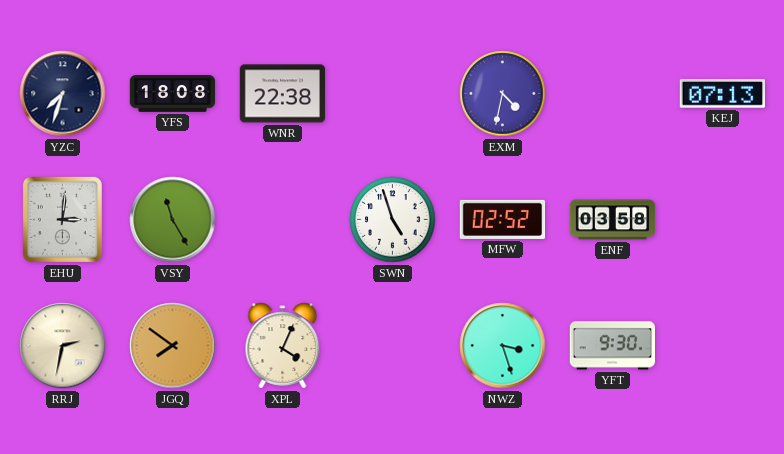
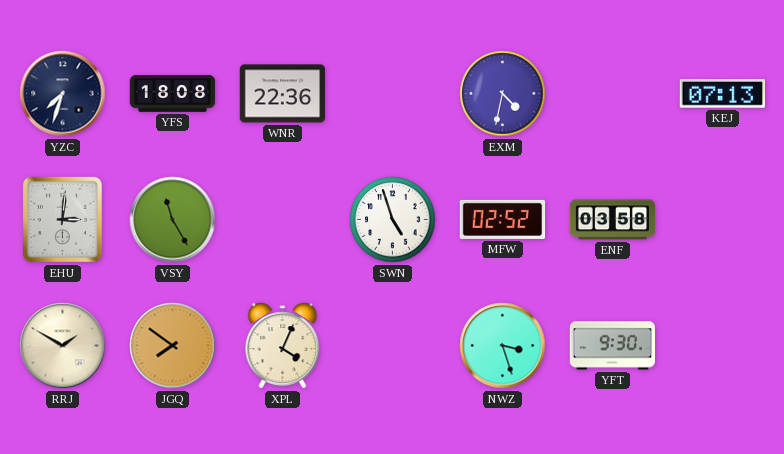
WNR: 22:38 -> 22:36
RRJ: 2:32 -> 1:50
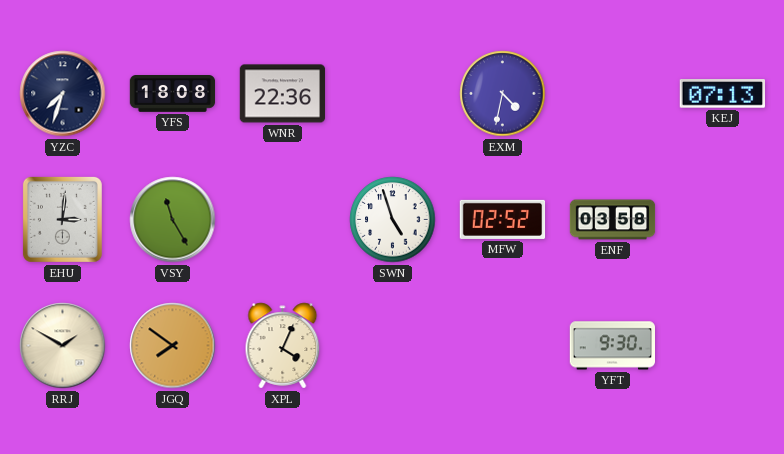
NWZ: 3:27 -> none
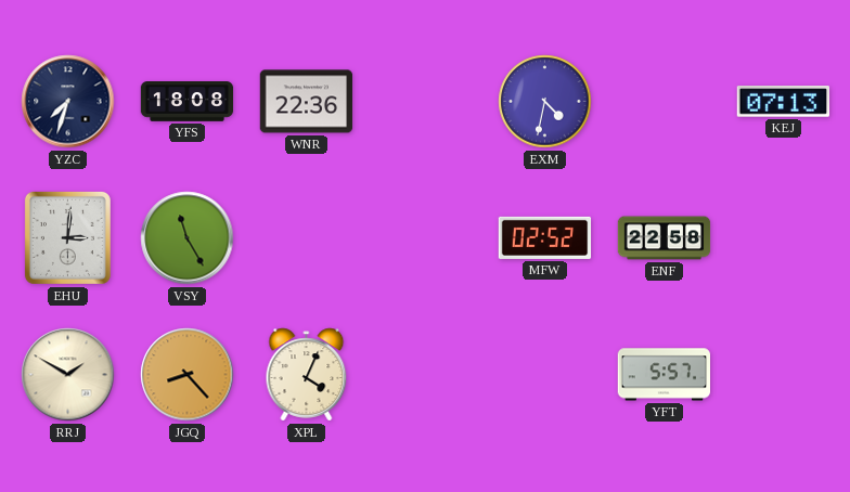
SWN: 4:57 -> none
ENF: 03:58 -> 22:58
JGQ: 7:51 -> 8:23
YFT: 9:30 -> 5:57
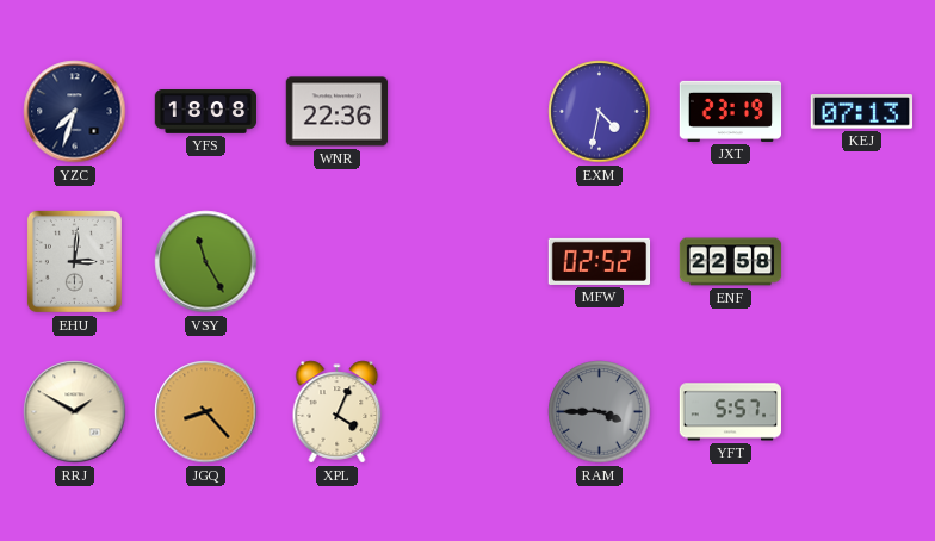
JXT: none -> 23:19
RAM: none -> 3:45
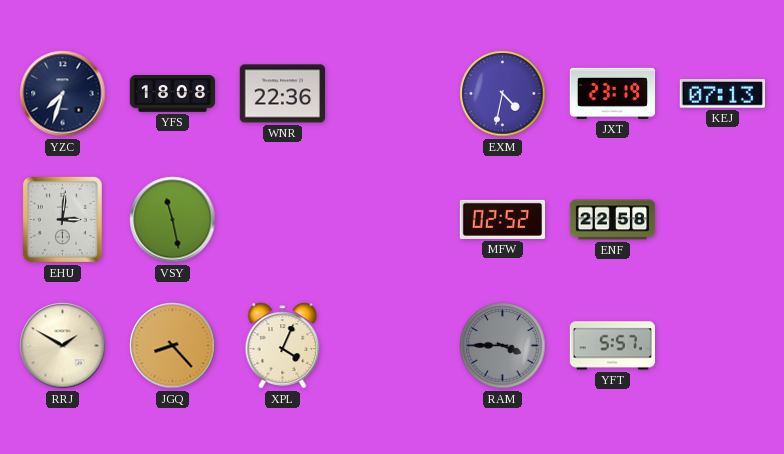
VSY: 11:25 -> 11:28
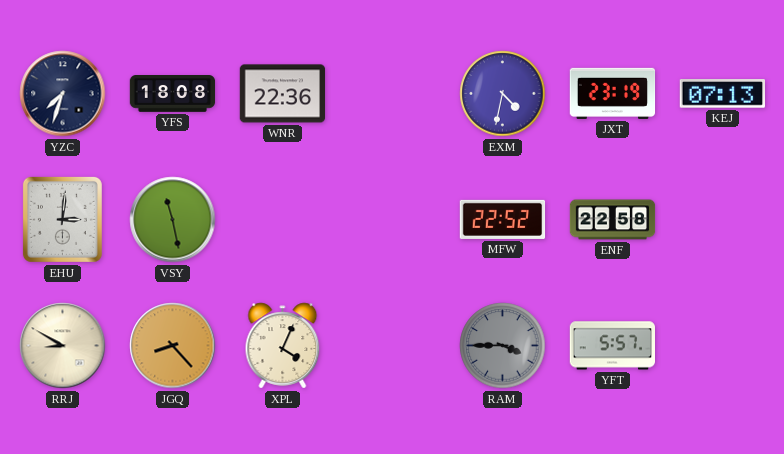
MFW: 02:52 -> 22:52
RRJ: 1:50 -> 8:50
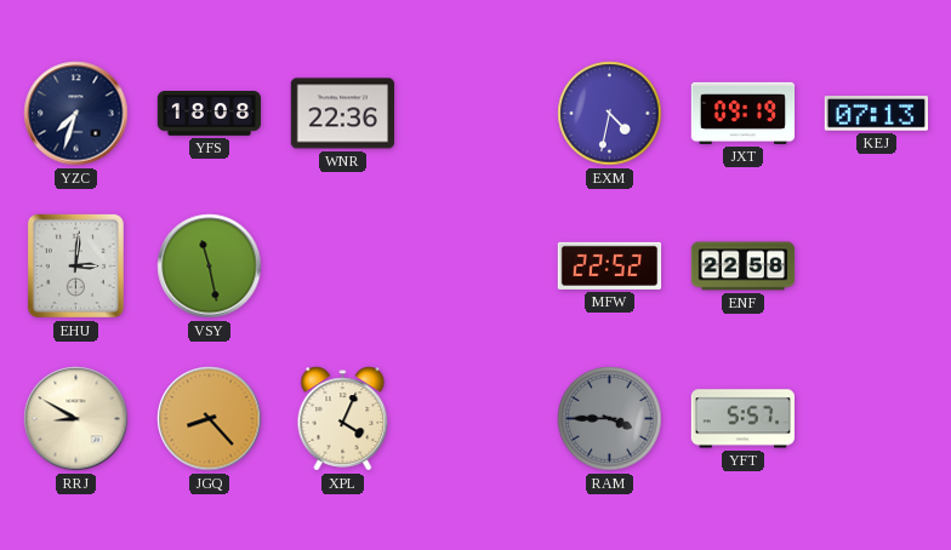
JXT: 23:19 -> 09:19
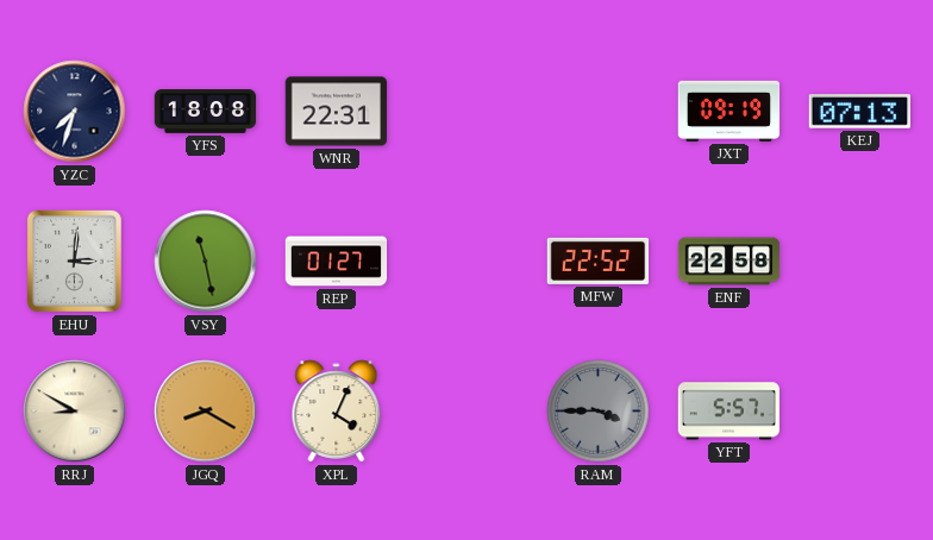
WNR: 22:36 -> 22:31
EXM: 4:32 -> none
REP: none -> 01:27
JGQ: 8:23 -> 8:20
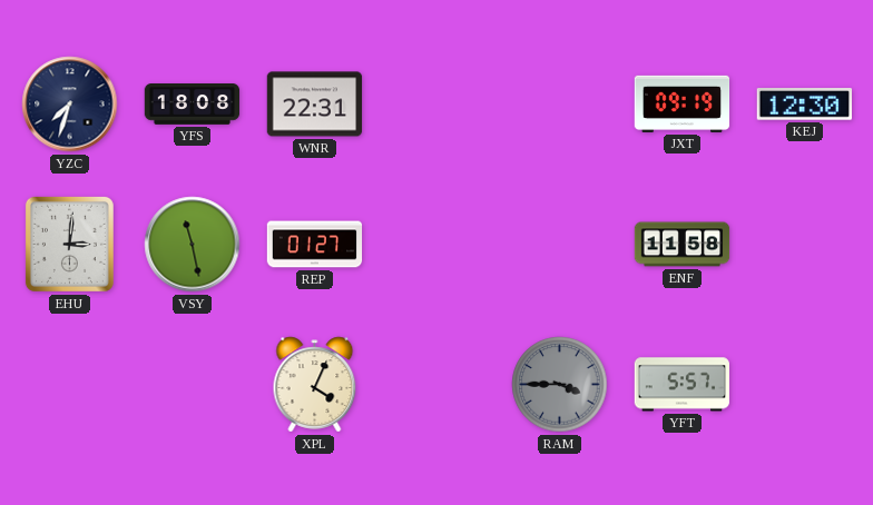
KEJ: 07:13 -> 12:30
MFW: 22:52 -> none
ENF: 22:58 -> 11:58
RRJ: 8:50 -> none
JGQ: 8:20 -> none
